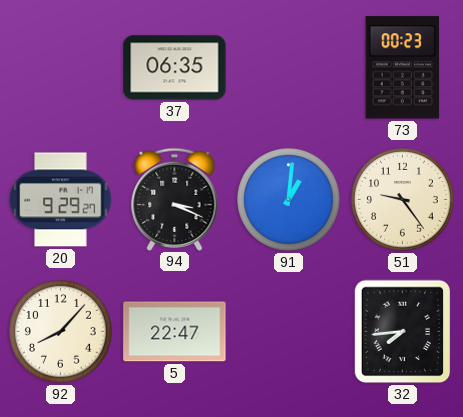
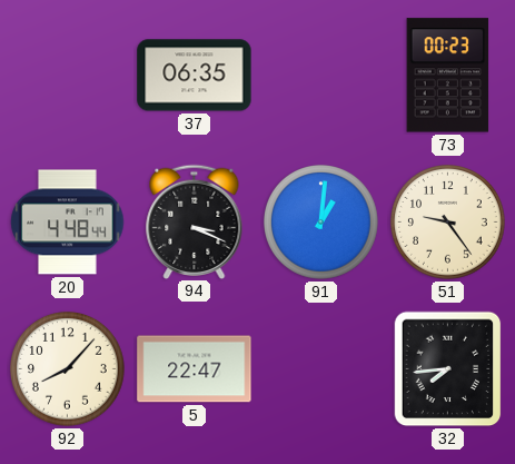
20: 9:29 -> 4:48
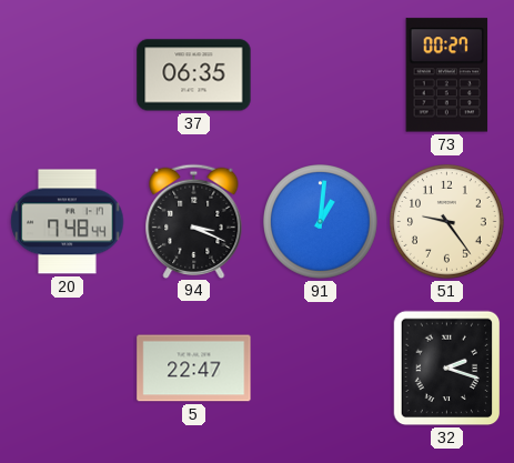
73: 00:23 -> 00:27
20: 4:48 -> 7:48
92: 8:07 -> none
32: 7:44 -> 2:18
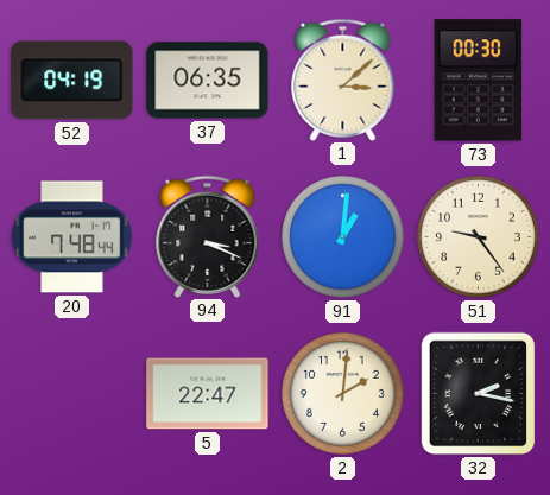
52: none -> 04:19
1: none -> 3:08
73: 00:27 -> 00:30
2: none -> 2:01
32: 2:18 -> 2:17
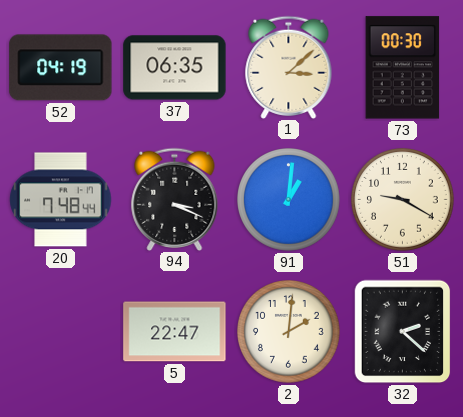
51: 9:24 -> 9:20
32: 2:17 -> 2:22
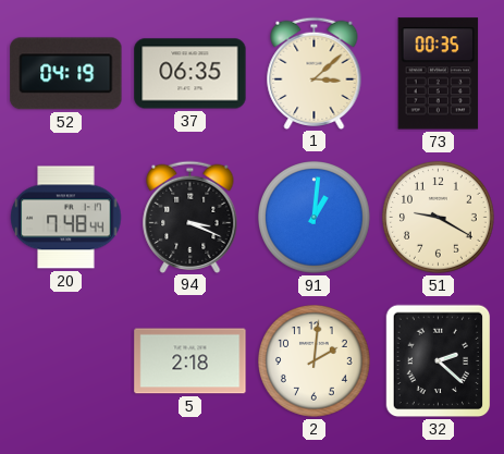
73: 00:30 -> 00:35
5: 22:47 -> 2:18
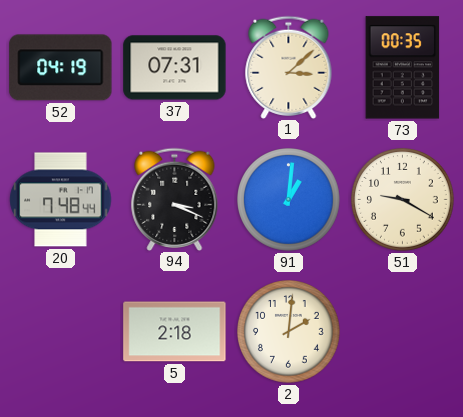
37: 06:35 -> 07:31
32: 2:22 -> none
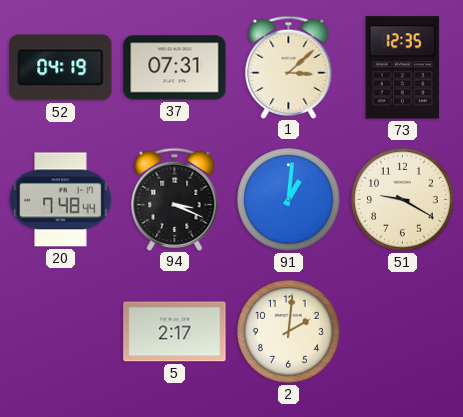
73: 00:35 -> 12:35
5: 2:18 -> 2:17
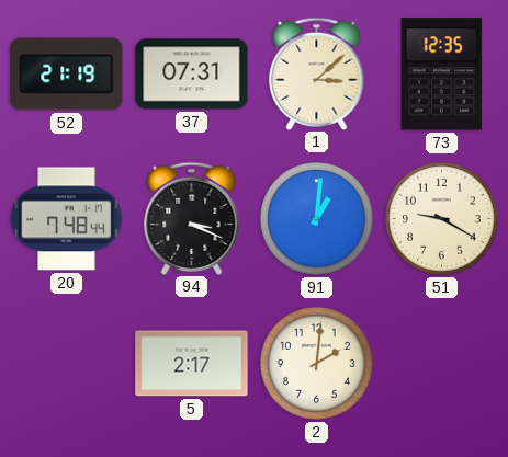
52: 04:19 -> 21:19
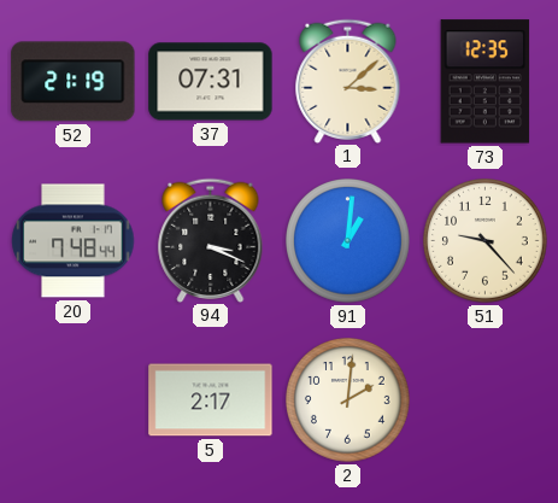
51: 9:20 -> 9:23
